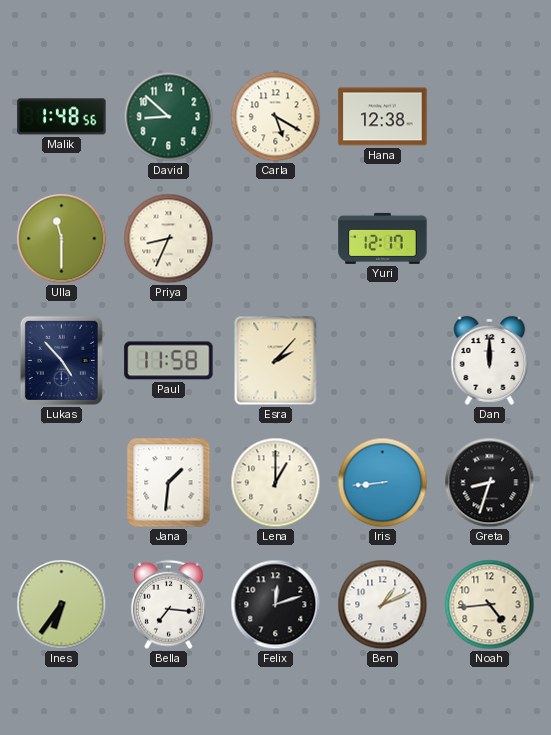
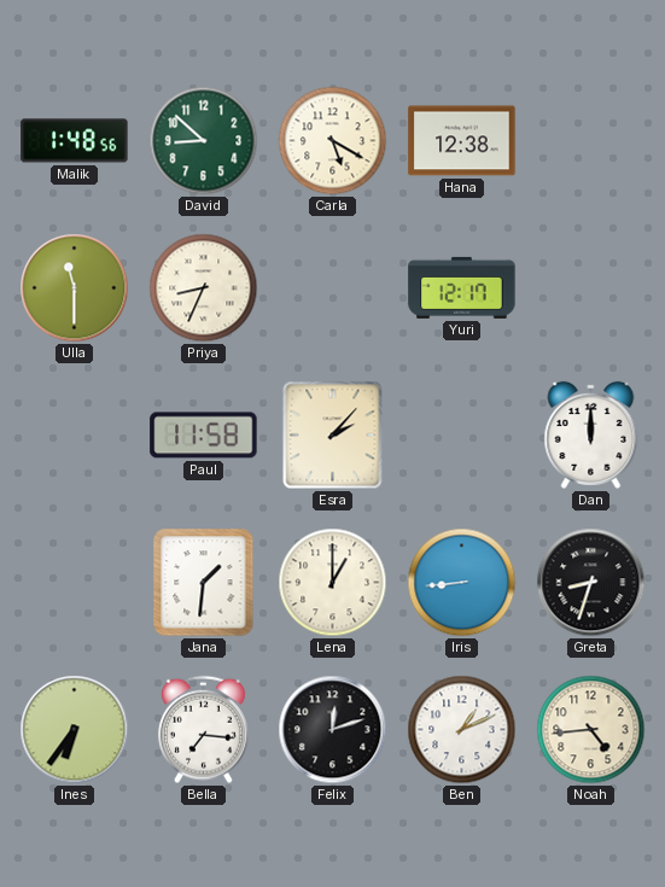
Lukas: 4:53 -> none
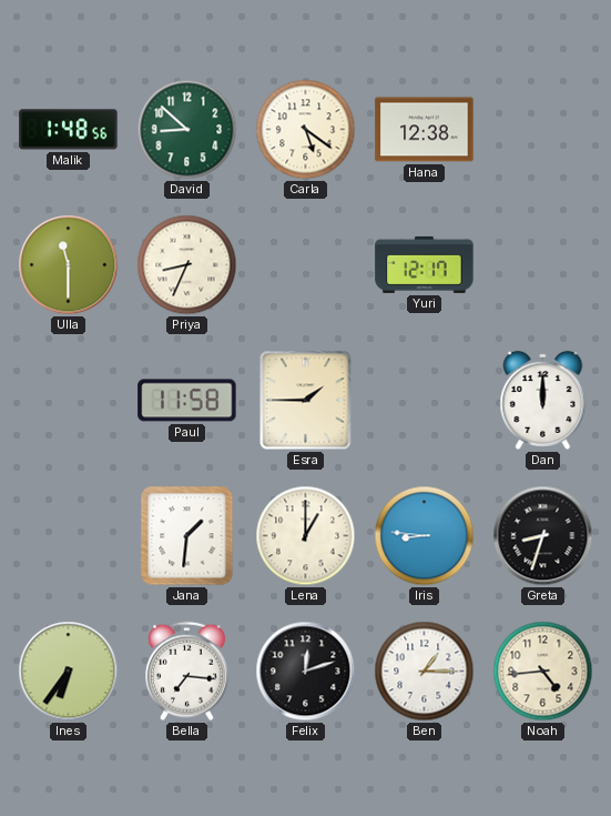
Carla: 5:20 -> 5:21
Esra: 2:07 -> 1:45
Iris: 8:44 -> 8:46
Ben: 1:11 -> 1:15
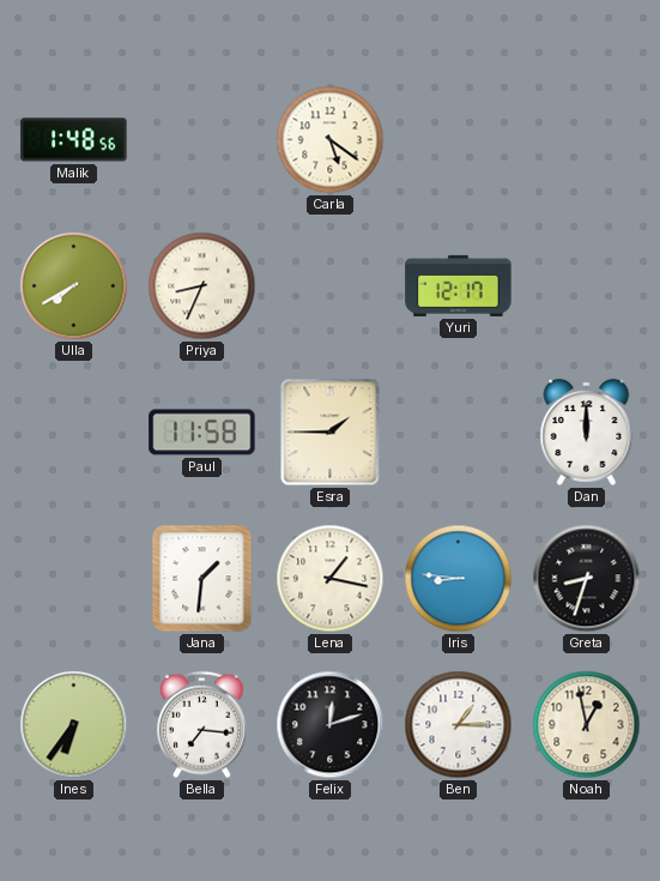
David: 8:52 -> none
Hana: 12:38 -> none
Ulla: 11:30 -> 7:40
Lena: 1:00 -> 1:17
Noah: 4:44 -> 12:58
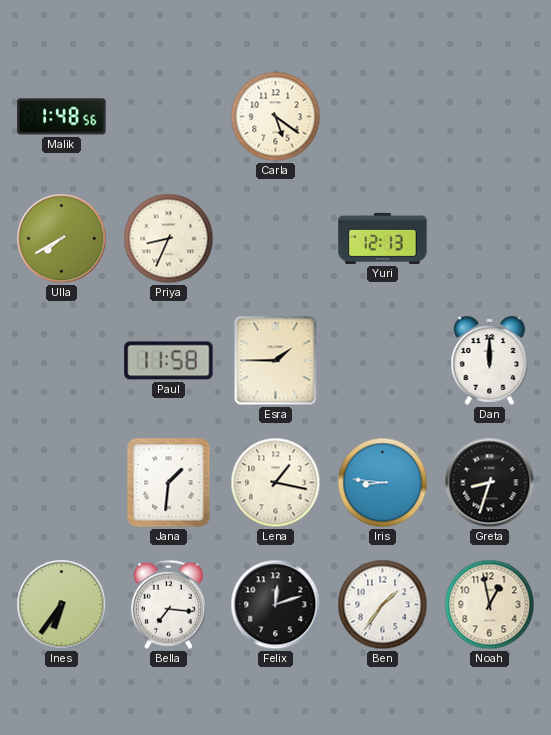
Yuri: 12:17 -> 12:13
Ben: 1:15 -> 1:36
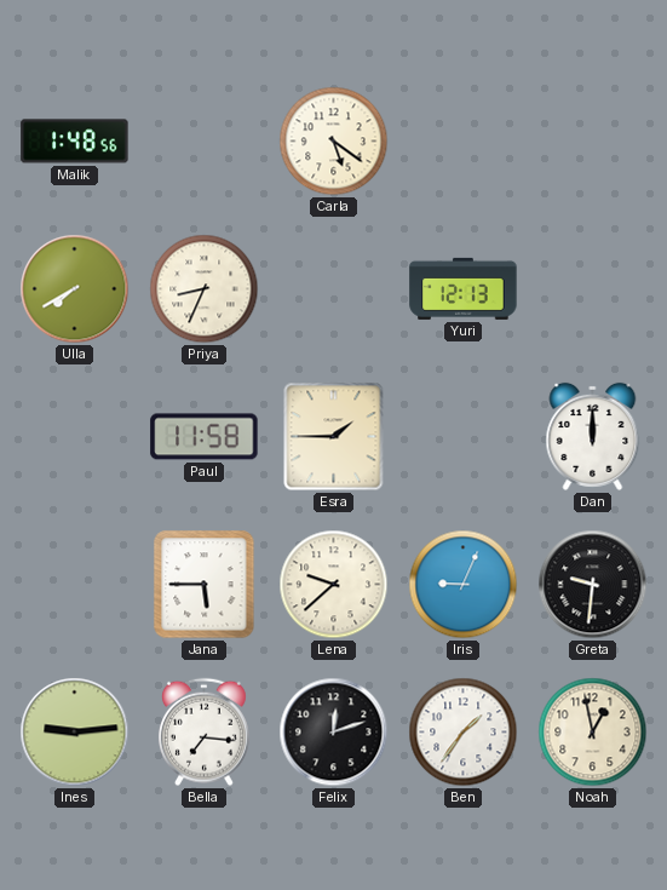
Jana: 1:31 -> 5:45
Lena: 1:17 -> 9:38
Iris: 8:46 -> 9:04
Greta: 8:33 -> 9:31
Ines: 6:36 -> 9:14
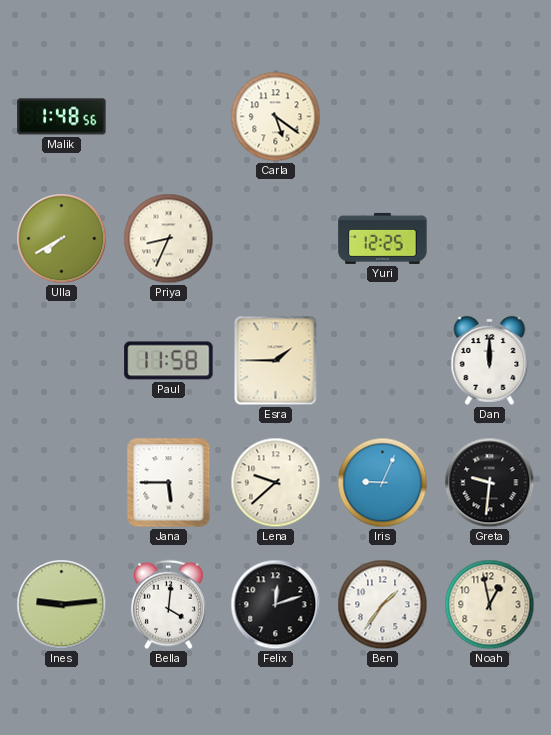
Yuri: 12:13 -> 12:25
Bella: 7:16 -> 4:01
